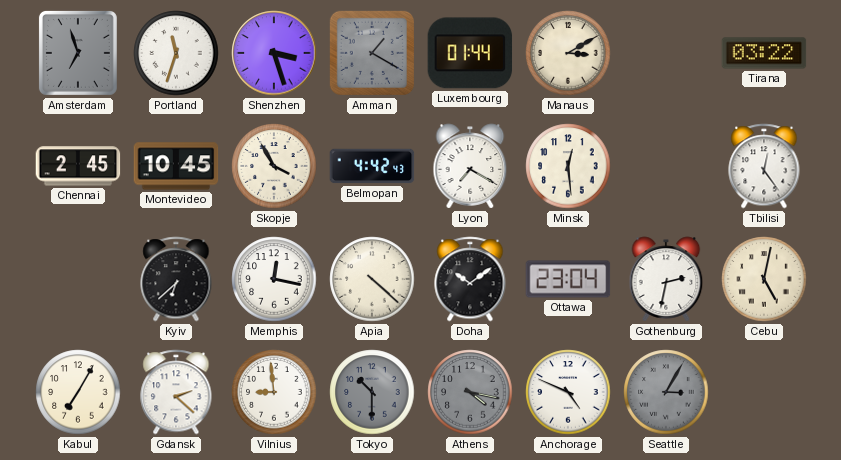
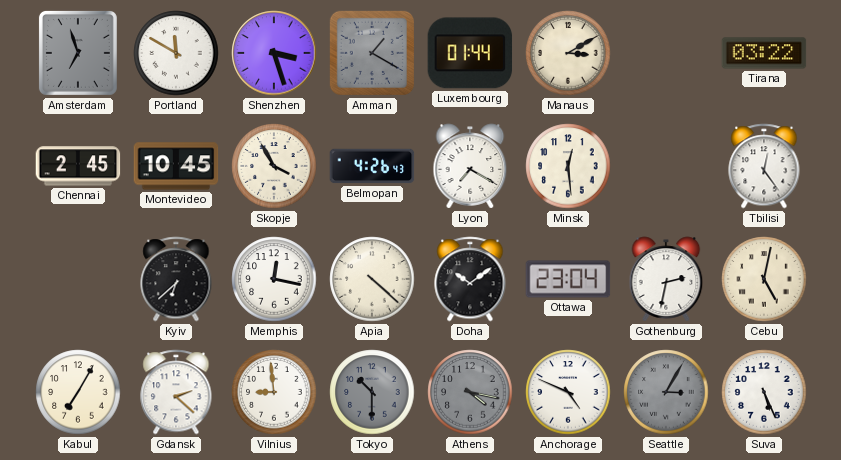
Portland: 11:33 -> 11:50
Belmopan: 4:42 -> 4:26
Suva: none -> 5:26
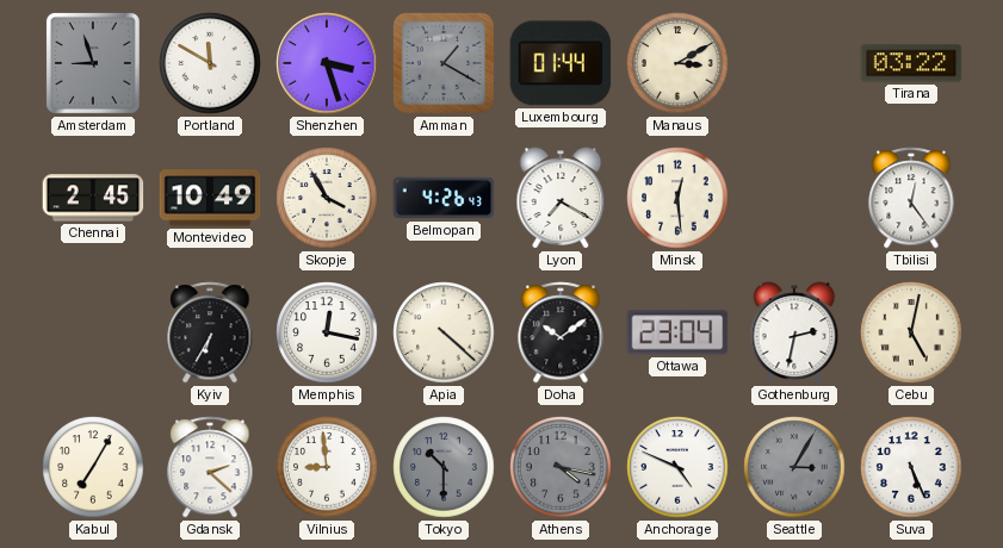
Amsterdam: 6:57 -> 8:57
Montevideo: 10:45 -> 10:49
Kyiv: 6:38 -> 6:35
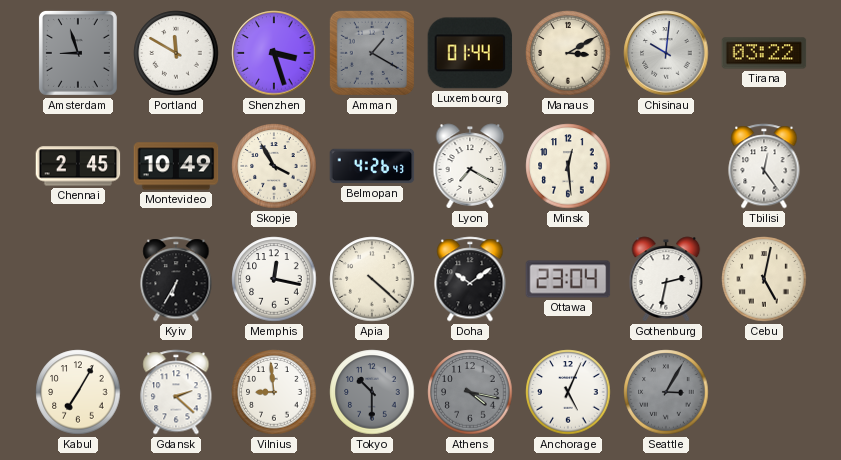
Chisinau: none -> 10:01
Anchorage: 4:49 -> 5:04
Suva: 5:26 -> none
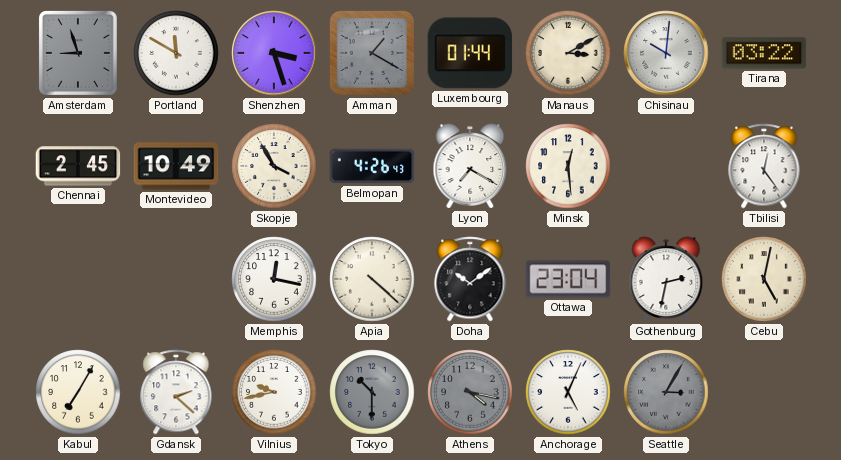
Kyiv: 6:35 -> none
Vilnius: 8:59 -> 9:43
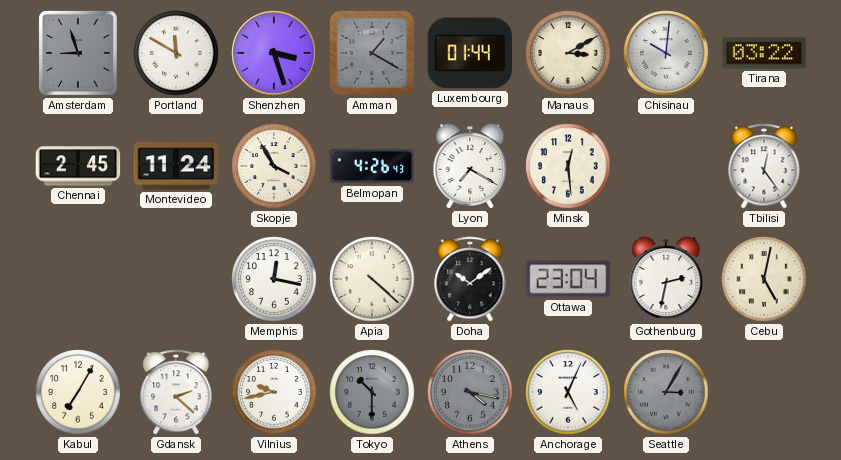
Montevideo: 10:49 -> 11:24
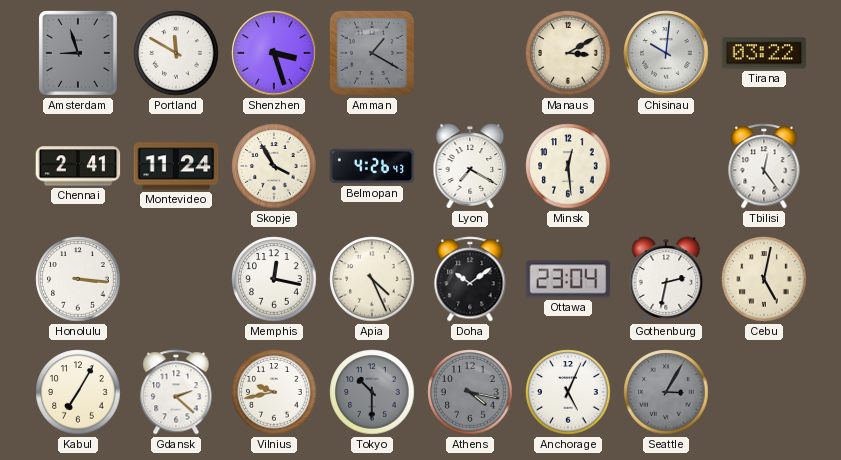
Luxembourg: 01:44 -> none
Chennai: 2:45 -> 2:41
Honolulu: none -> 3:16
Apia: 4:22 -> 4:26
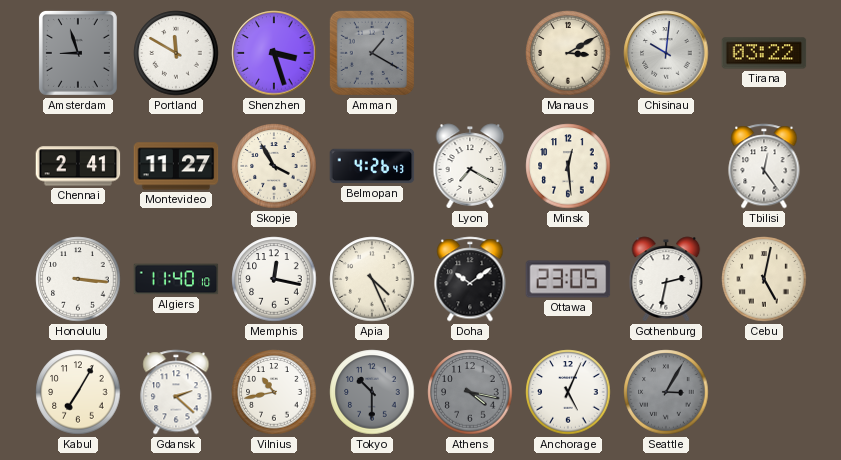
Montevideo: 11:24 -> 11:27
Algiers: none -> 11:40
Ottawa: 23:04 -> 23:05
Vilnius: 9:43 -> 10:43
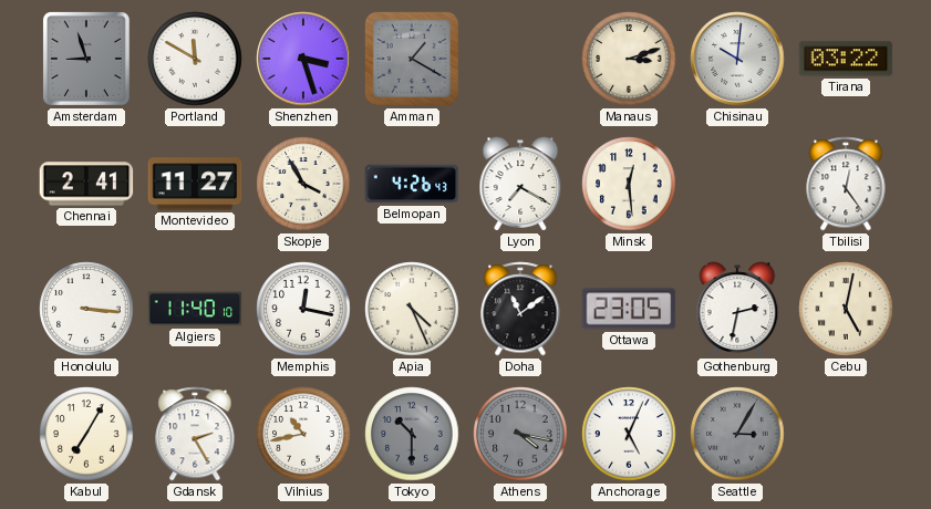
Manaus: 3:10 -> 3:12
Doha: 10:09 -> 11:09
Gdansk: 2:22 -> 2:25
